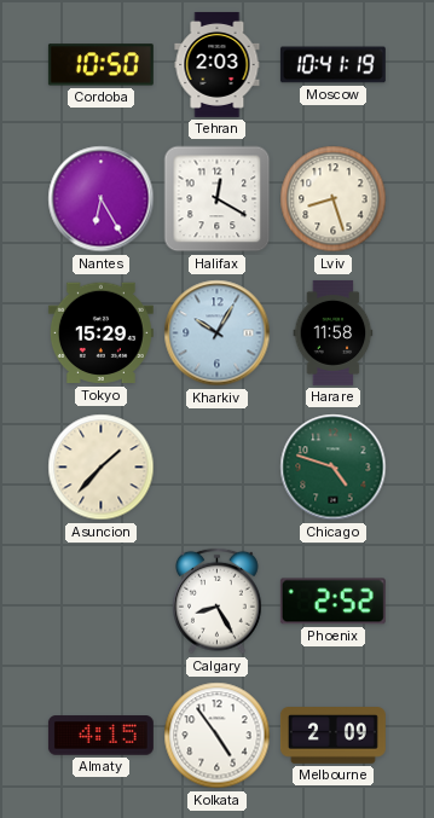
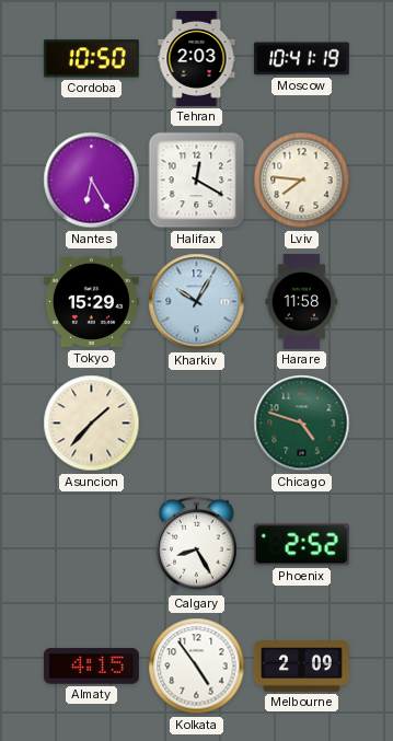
Lviv: 8:27 -> 7:46
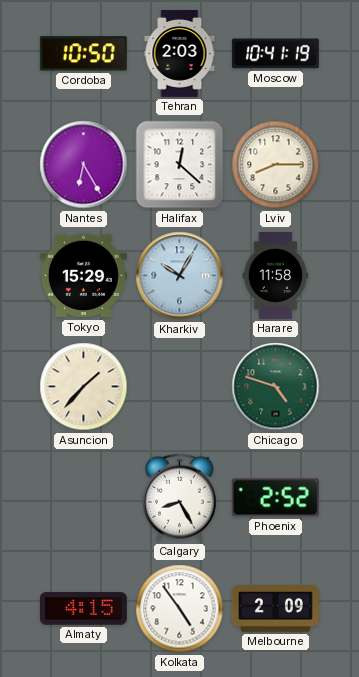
Halifax: 12:20 -> 12:22
Lviv: 7:46 -> 8:15
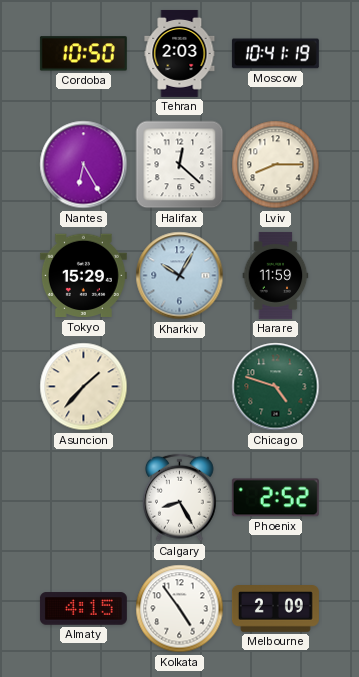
Harare: 11:58 -> 11:59
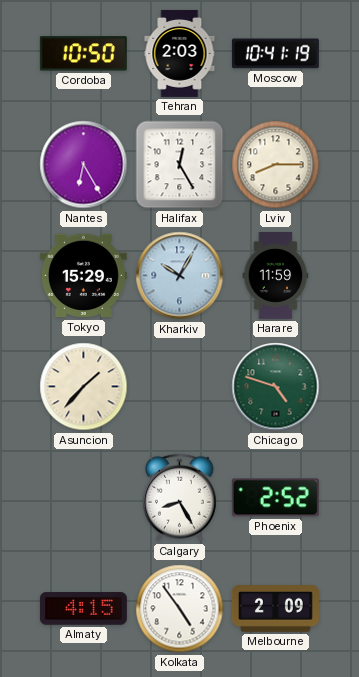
Halifax: 12:22 -> 12:25
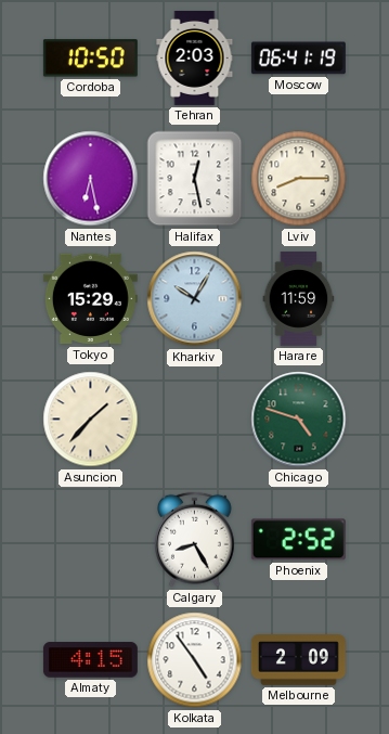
Moscow: 10:41 -> 06:41
Nantes: 6:25 -> 6:28
Halifax: 12:25 -> 12:28
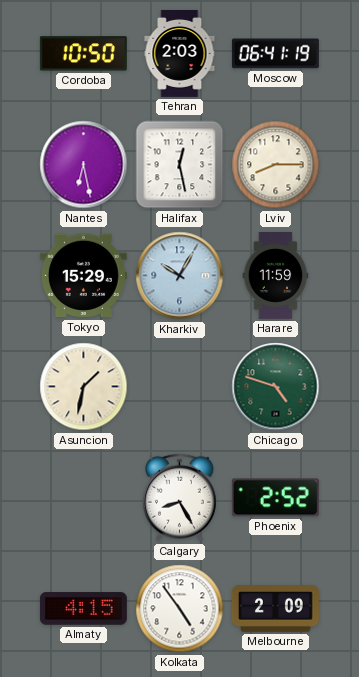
Asuncion: 1:37 -> 1:32
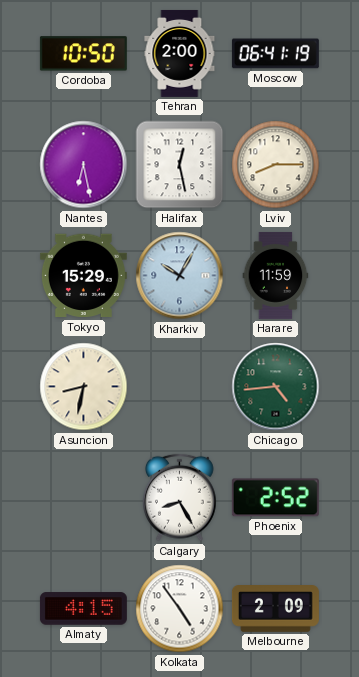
Tehran: 2:03 -> 2:00
Asuncion: 1:32 -> 8:32
Chicago: 4:48 -> 4:44
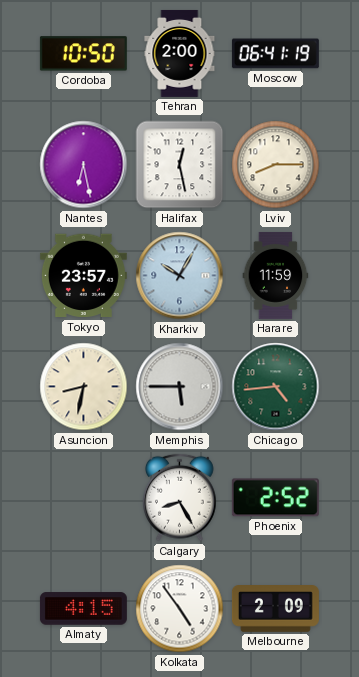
Tokyo: 15:29 -> 23:57
Memphis: none -> 5:45
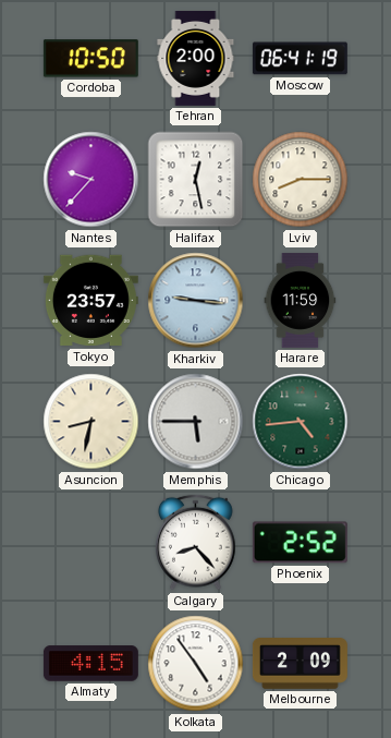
Nantes: 6:28 -> 9:37
Kharkiv: 10:05 -> 9:16
Calgary: 8:25 -> 8:23
